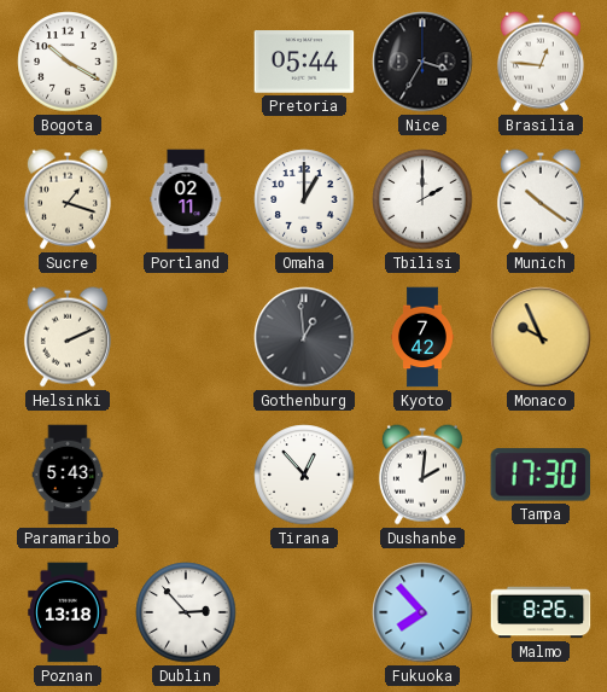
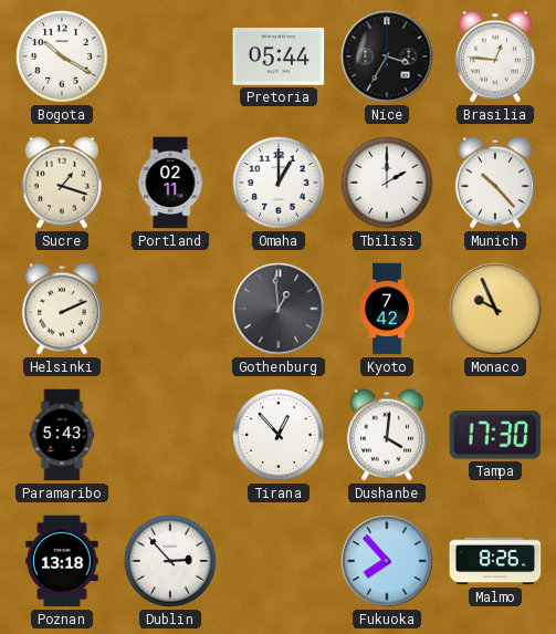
Munich: 10:21 -> 10:23
Dushanbe: 2:01 -> 4:01
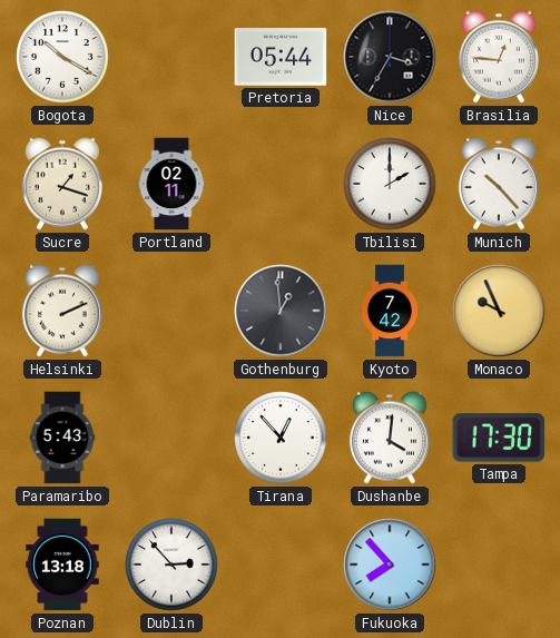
Omaha: 1:00 -> none
Malmo: 8:26 -> none
